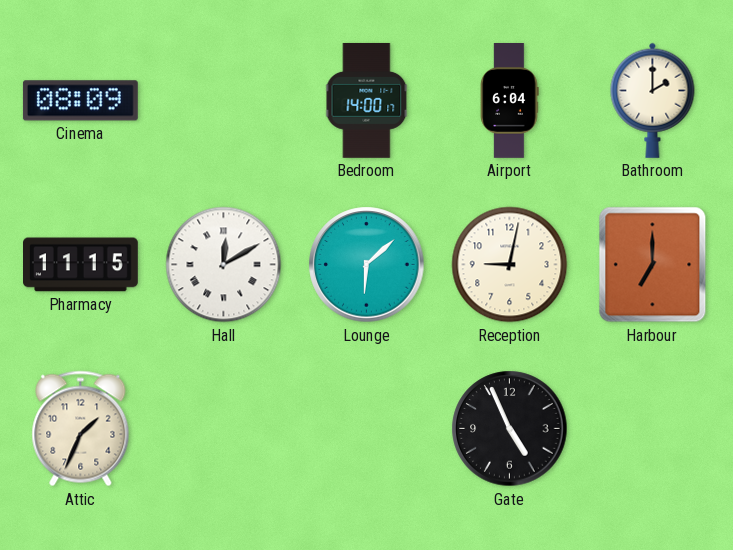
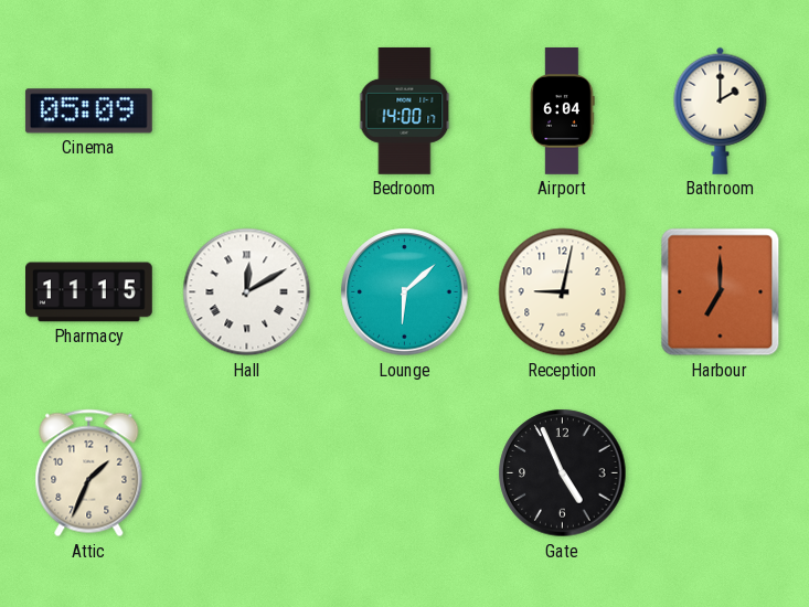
Cinema: 08:09 -> 05:09
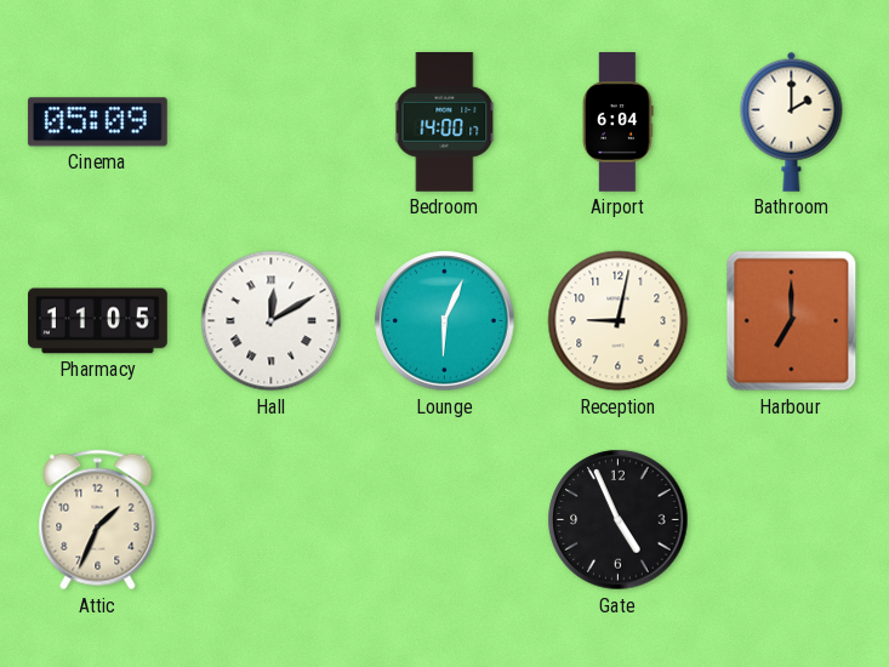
Pharmacy: 11:15 -> 11:05
Lounge: 6:08 -> 6:04
